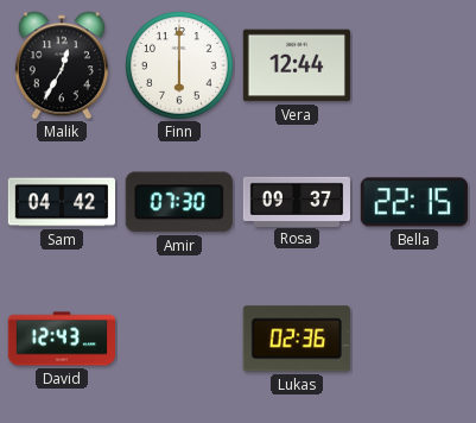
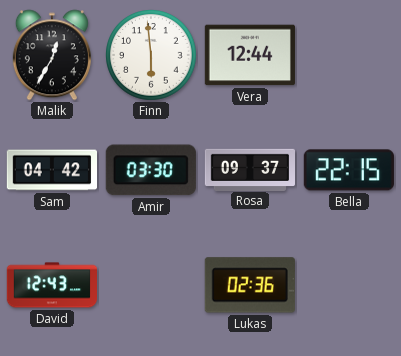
Finn: 6:00 -> 5:59
Amir: 07:30 -> 03:30
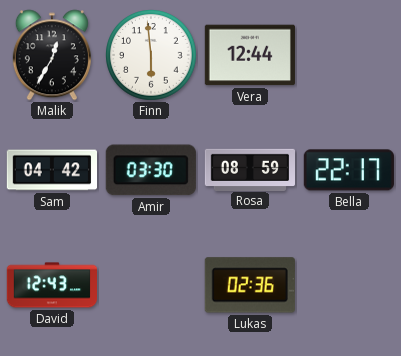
Rosa: 09:37 -> 08:59
Bella: 22:15 -> 22:17
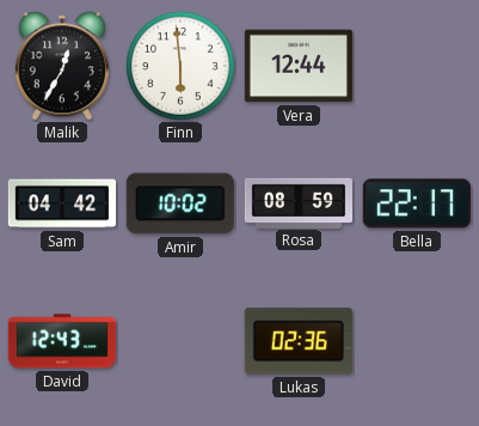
Amir: 03:30 -> 10:02
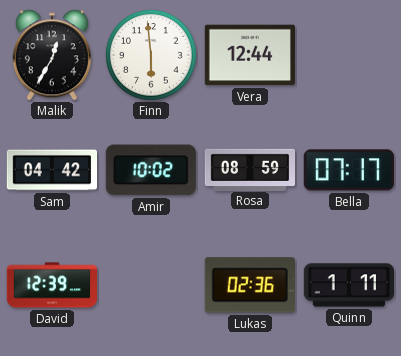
Bella: 22:17 -> 07:17
David: 12:43 -> 12:39
Quinn: none -> 1:11
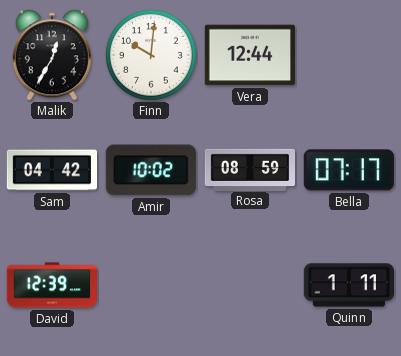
Finn: 5:59 -> 10:01
Lukas: 02:36 -> none
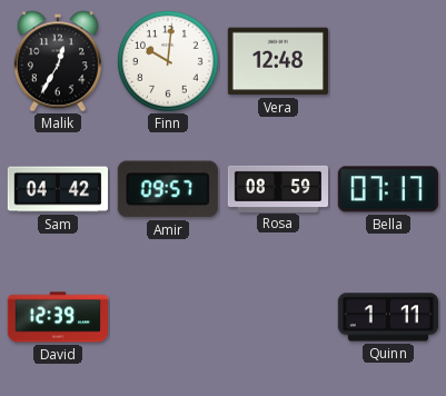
Vera: 12:44 -> 12:48
Amir: 10:02 -> 09:57
